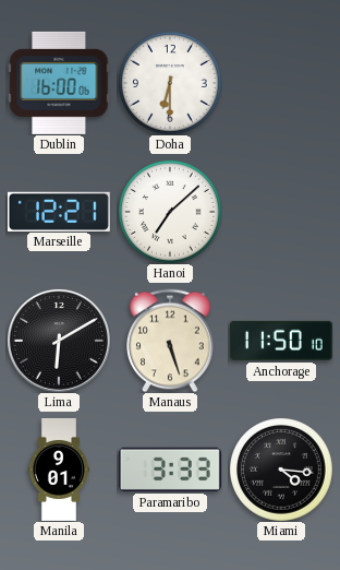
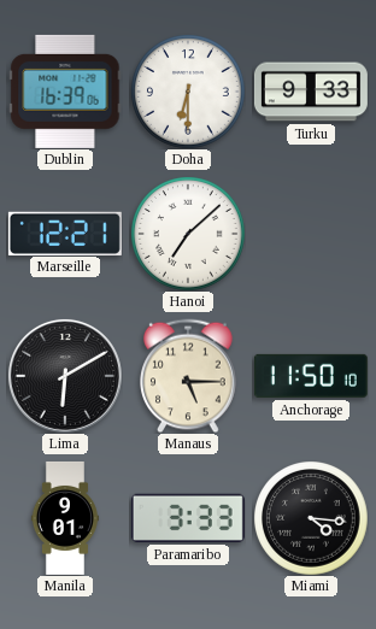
Dublin: 16:00 -> 16:39
Turku: none -> 9:33
Manaus: 5:27 -> 5:15
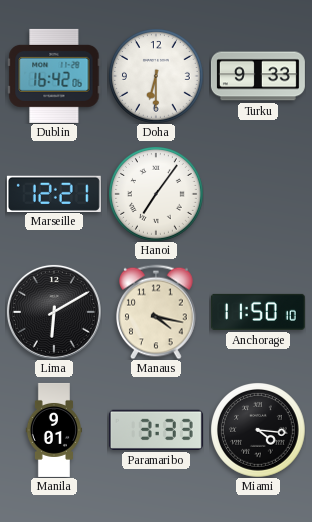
Dublin: 16:39 -> 16:42
Hanoi: 7:08 -> 7:06
Manaus: 5:15 -> 4:17
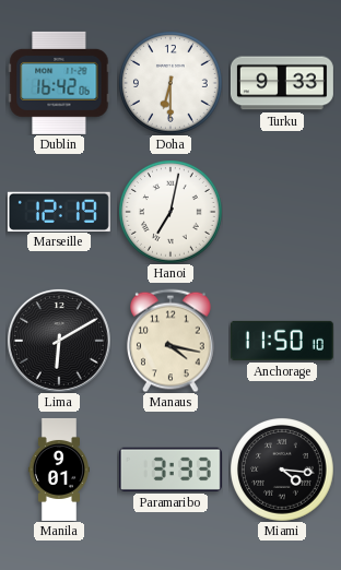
Marseille: 12:21 -> 12:19
Hanoi: 7:06 -> 7:02
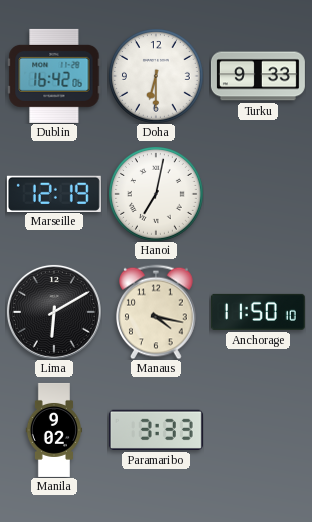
Manila: 9:01 -> 9:02
Miami: 4:16 -> none
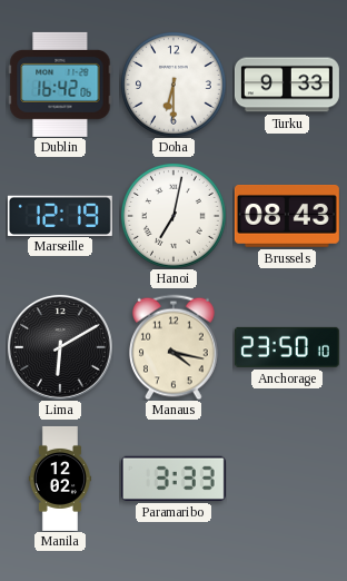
Brussels: none -> 08:43
Anchorage: 11:50 -> 23:50
Manila: 9:02 -> 12:02
